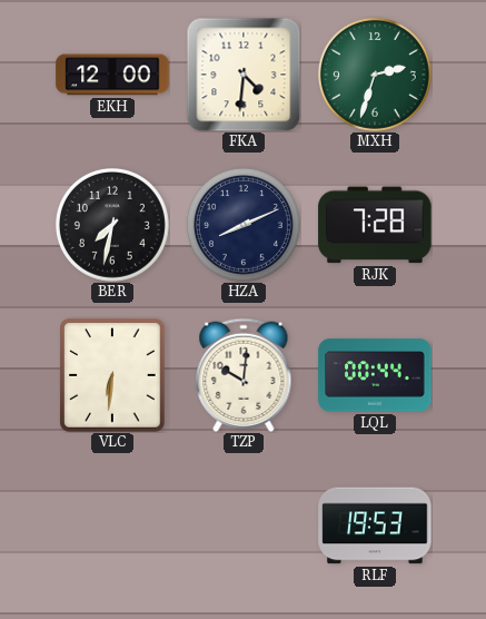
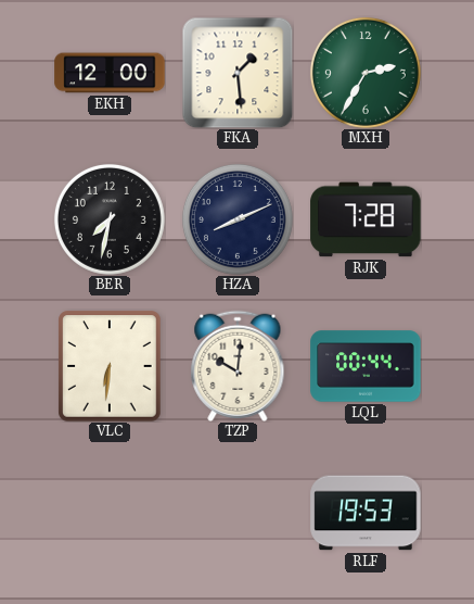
FKA: 4:31 -> 1:29
MXH: 2:33 -> 2:35
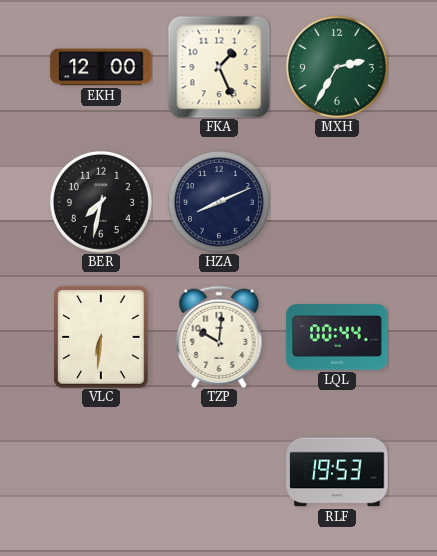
FKA: 1:29 -> 1:26
RJK: 7:28 -> none
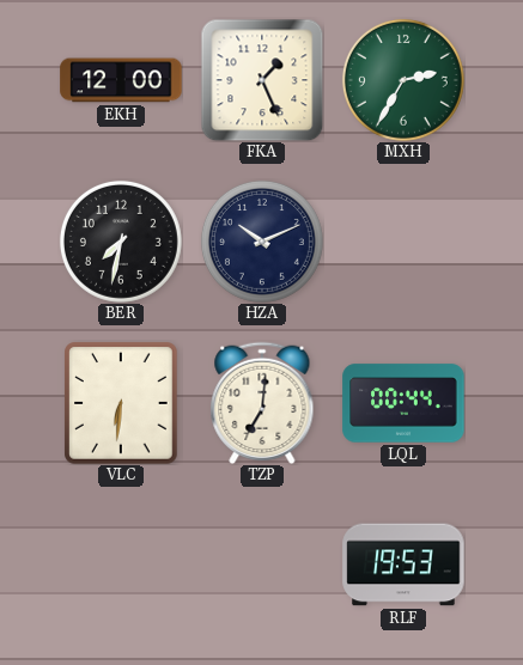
HZA: 8:11 -> 10:11
TZP: 10:01 -> 7:01
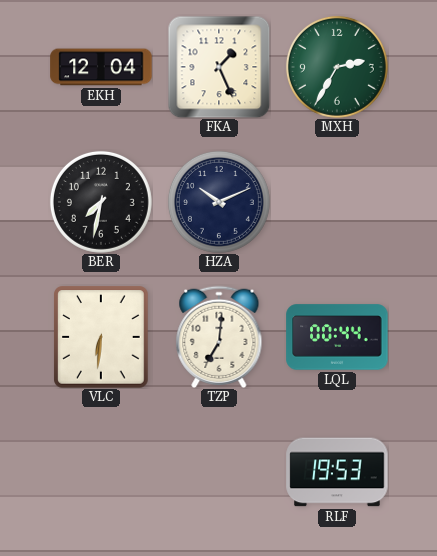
EKH: 12:00 -> 12:04
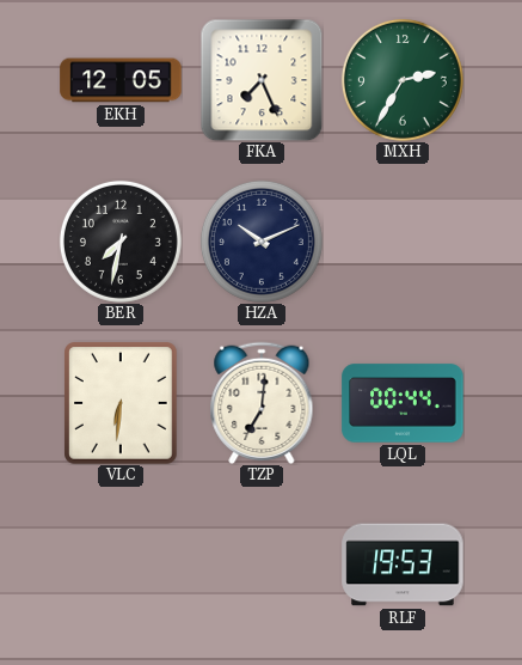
EKH: 12:04 -> 12:05
FKA: 1:26 -> 7:26
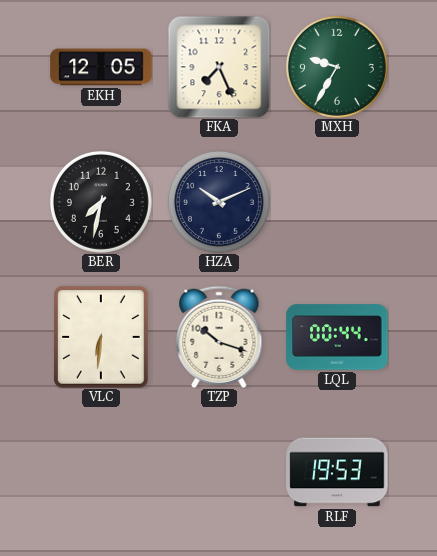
MXH: 2:35 -> 9:35
TZP: 7:01 -> 10:18
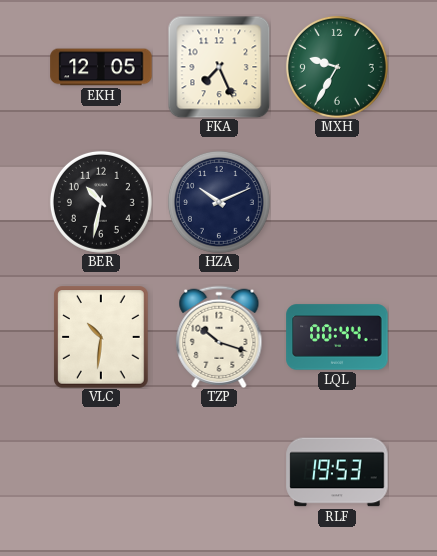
BER: 7:32 -> 10:32
VLC: 6:31 -> 10:31
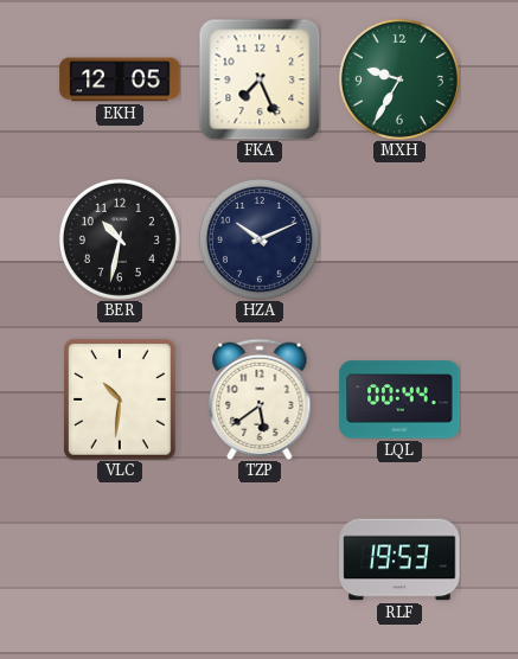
TZP: 10:18 -> 5:39
